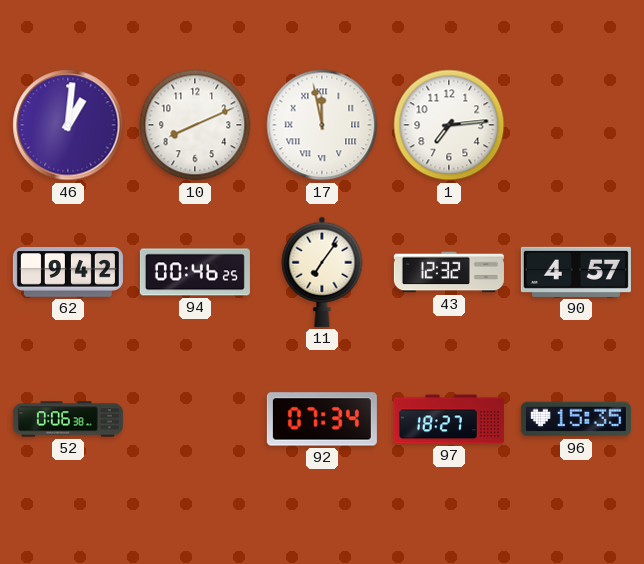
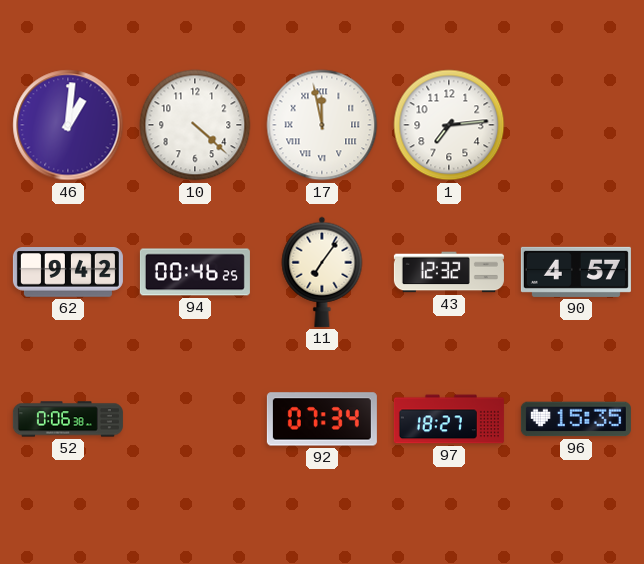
10: 8:11 -> 4:22
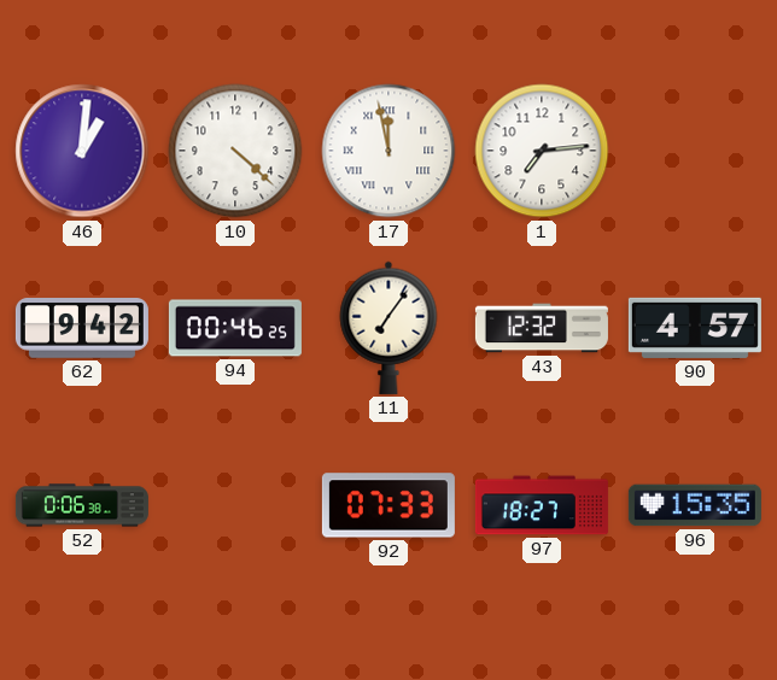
92: 07:34 -> 07:33
